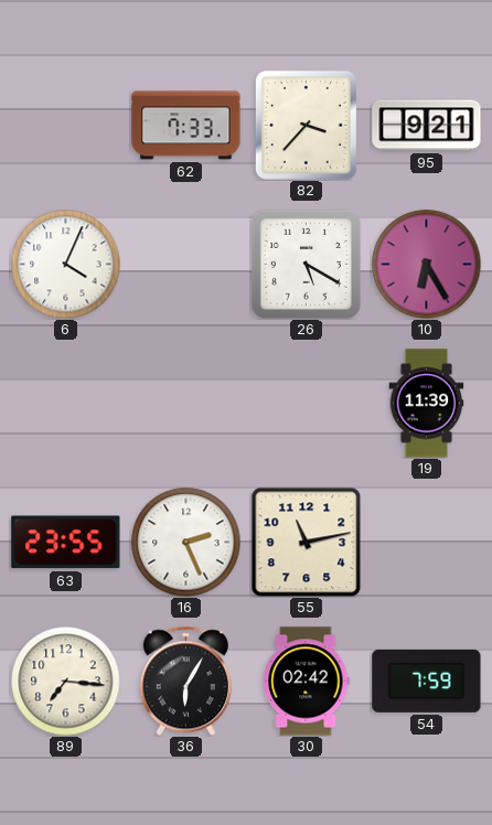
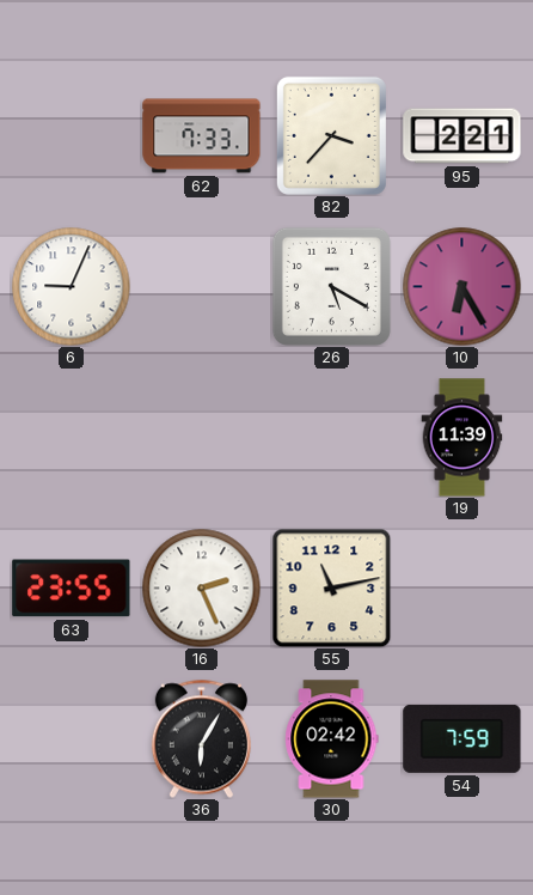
95: 9:21 -> 2:21
6: 4:04 -> 9:04
89: 7:16 -> none
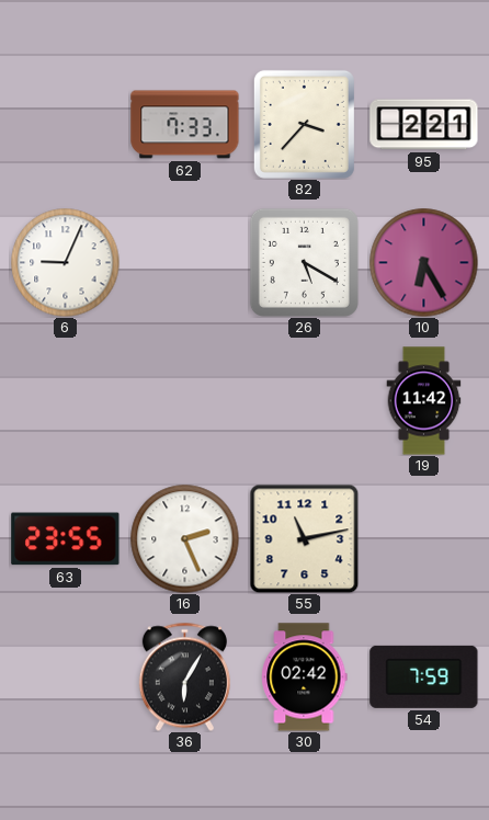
19: 11:39 -> 11:42
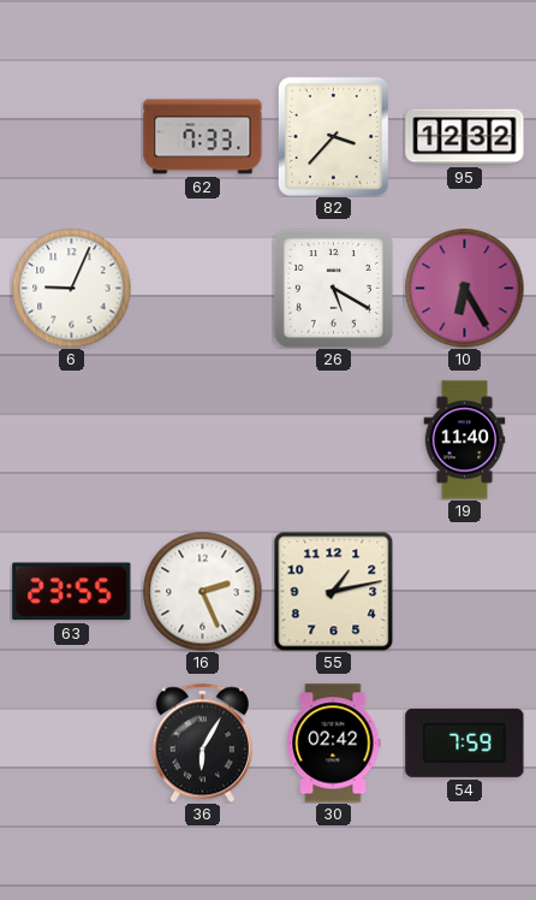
95: 2:21 -> 12:32
19: 11:42 -> 11:40
55: 11:13 -> 1:13
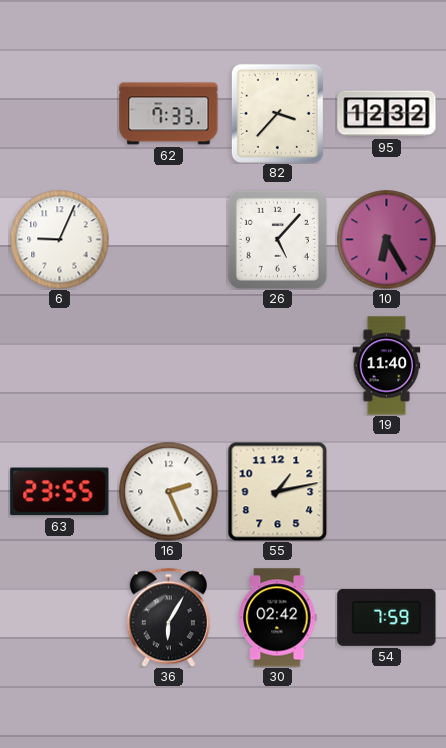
26: 5:20 -> 5:07
